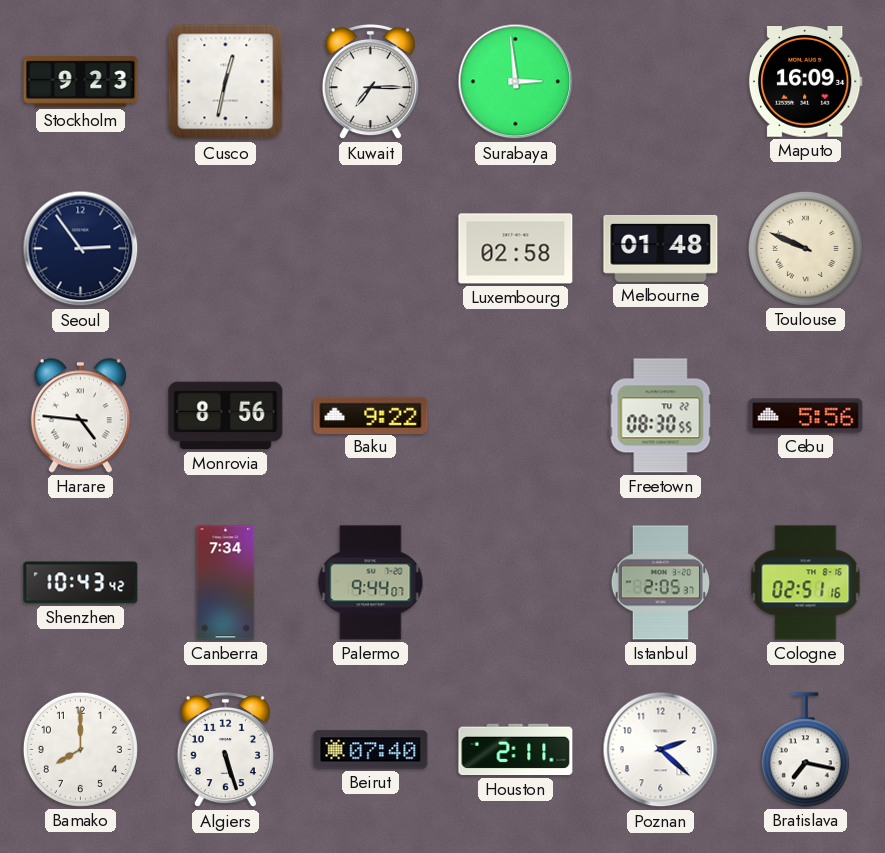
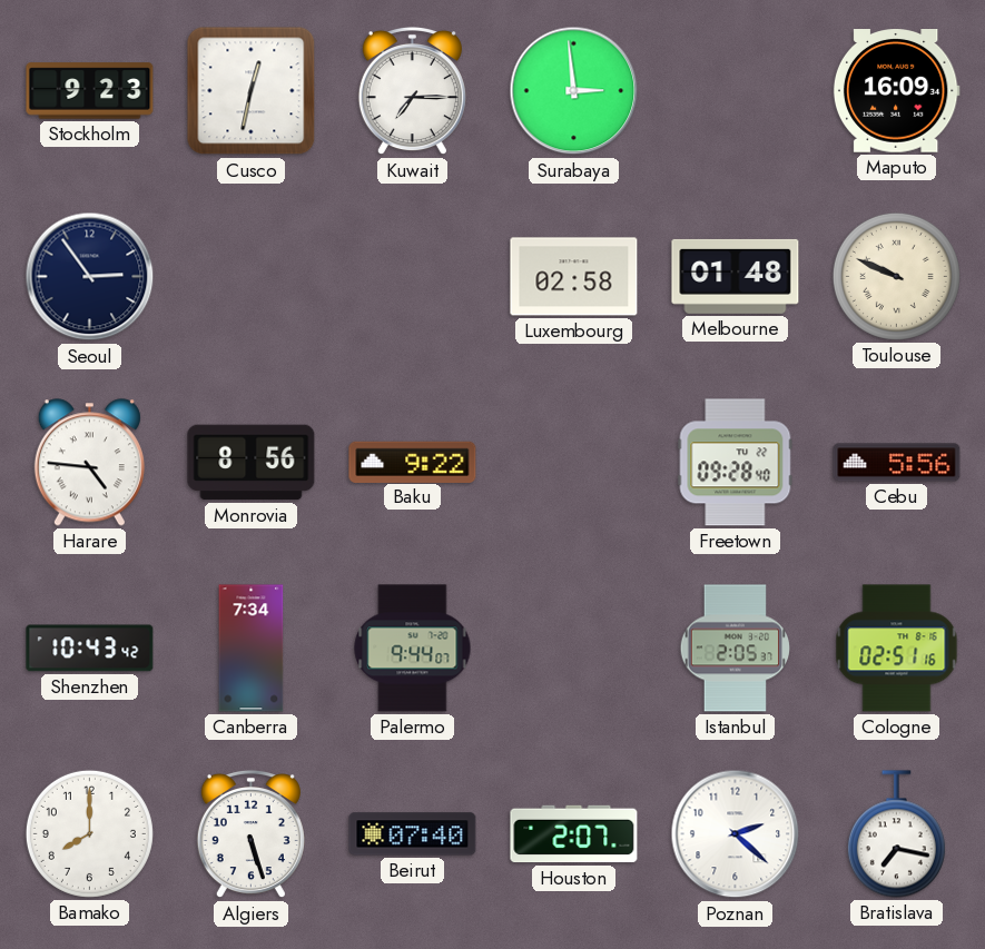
Freetown: 08:30 -> 09:28
Houston: 2:11 -> 2:07
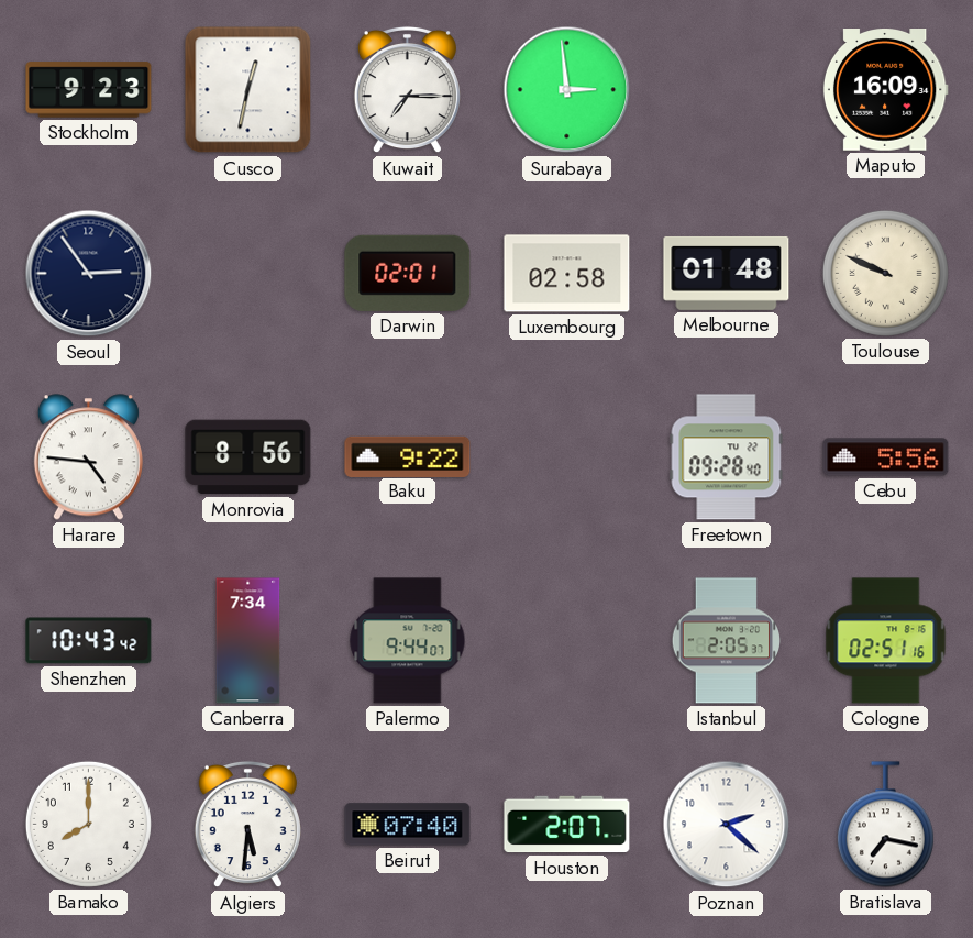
Darwin: none -> 02:01
Algiers: 5:27 -> 5:31
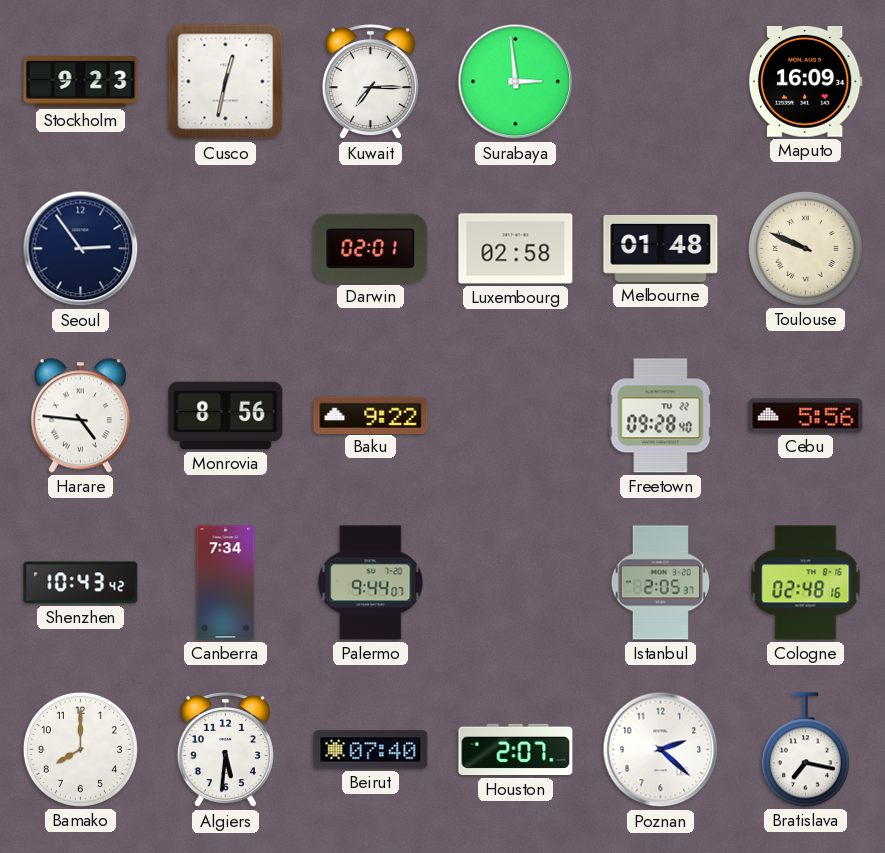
Cologne: 02:51 -> 02:48
